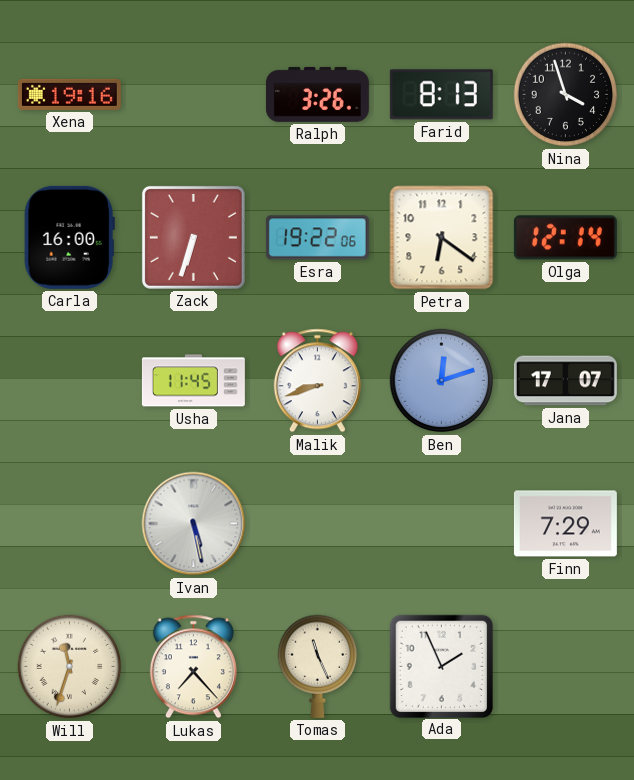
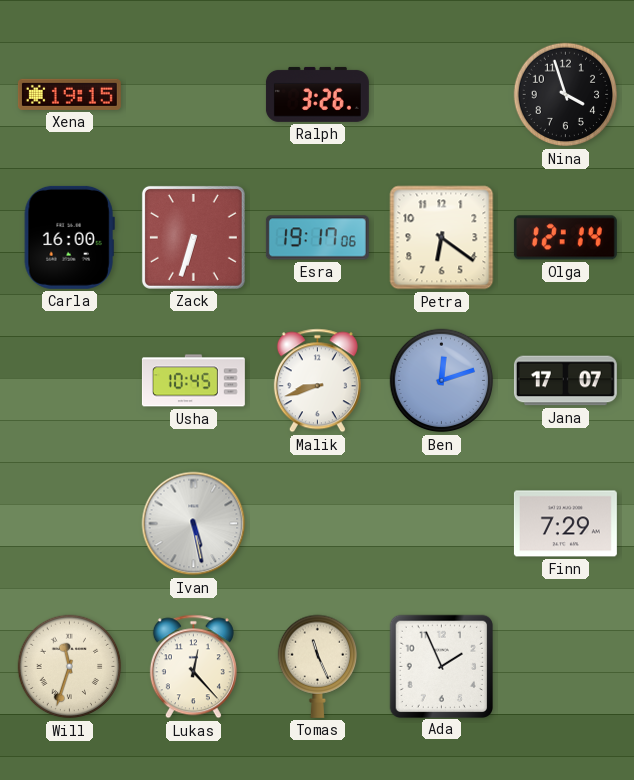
Xena: 19:16 -> 19:15
Farid: 8:13 -> none
Esra: 19:22 -> 19:17
Usha: 11:45 -> 10:45
Lukas: 7:23 -> 12:23
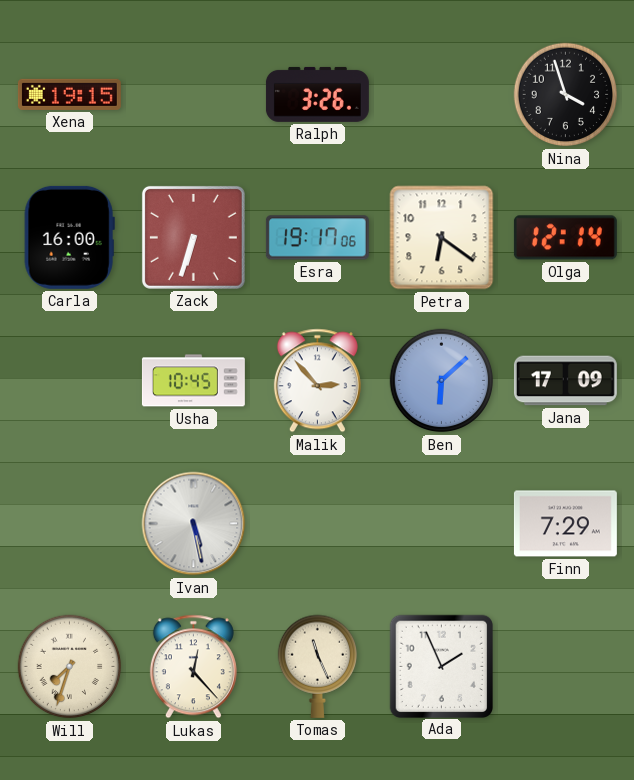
Malik: 8:42 -> 2:53
Ben: 12:12 -> 6:08
Jana: 17:07 -> 17:09
Will: 11:33 -> 7:33
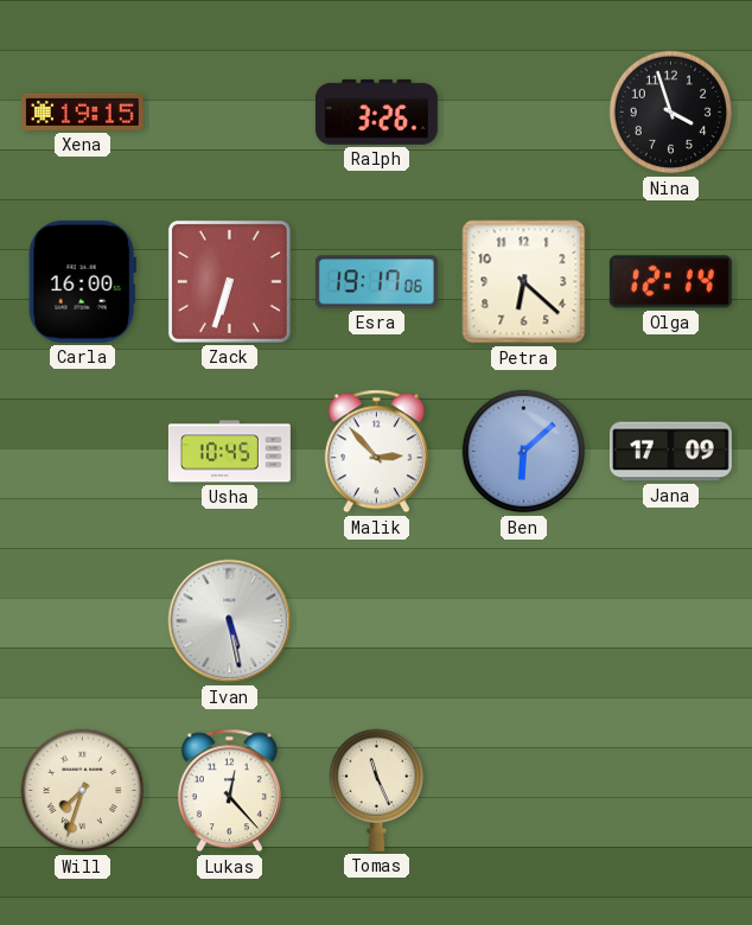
Petra: 6:21 -> 6:22
Finn: 7:29 -> none
Ada: 1:56 -> none
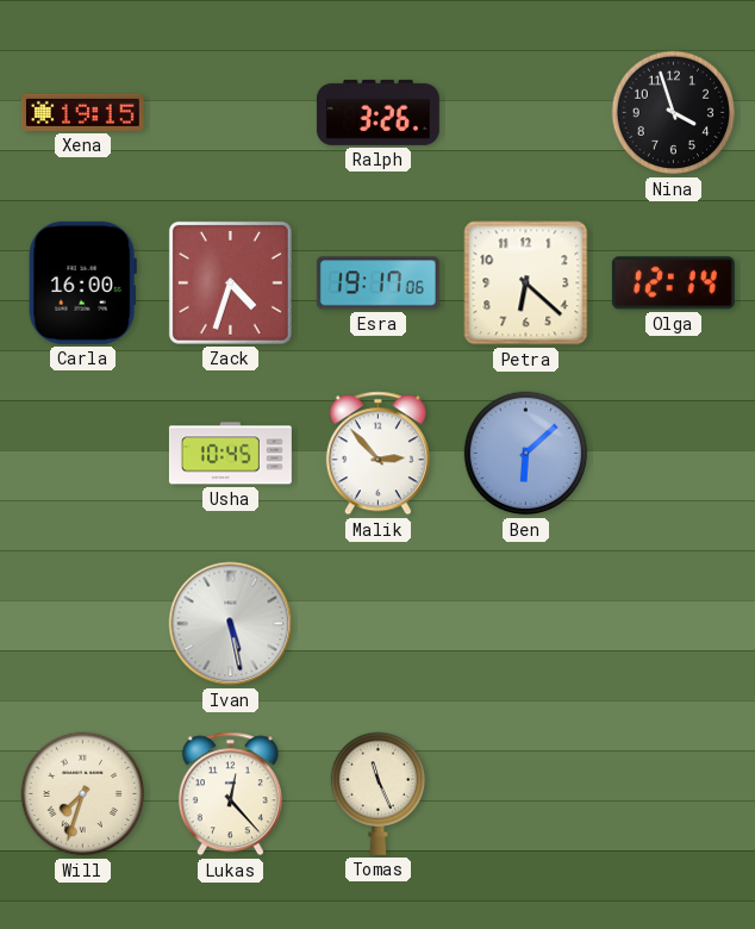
Zack: 6:33 -> 4:33
Jana: 17:09 -> none
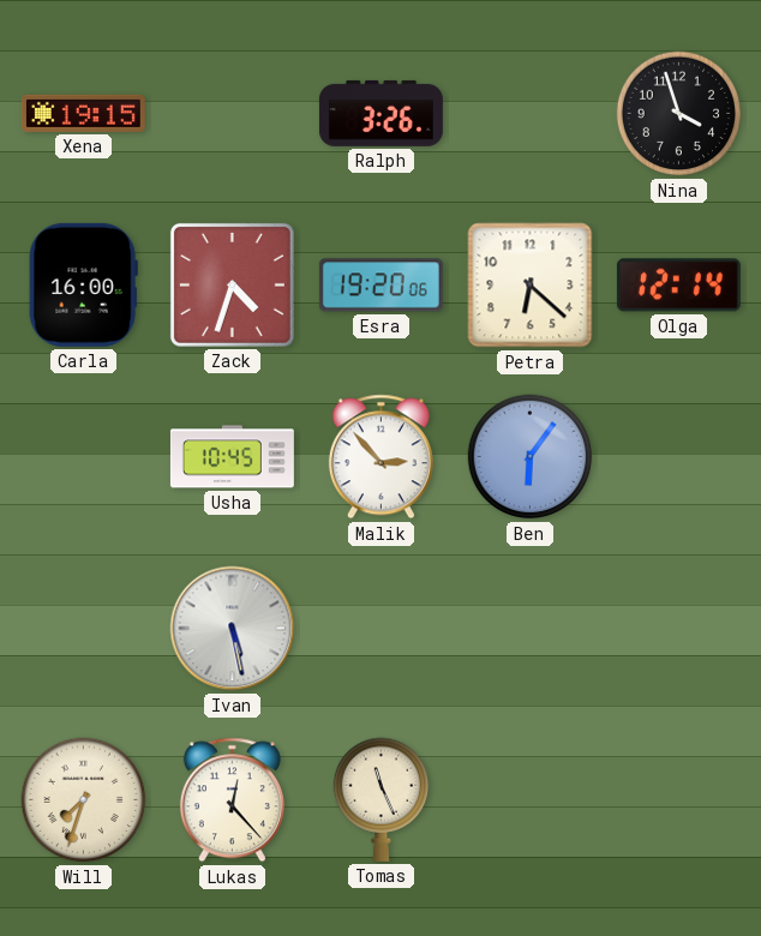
Esra: 19:17 -> 19:20
Ben: 6:08 -> 6:06
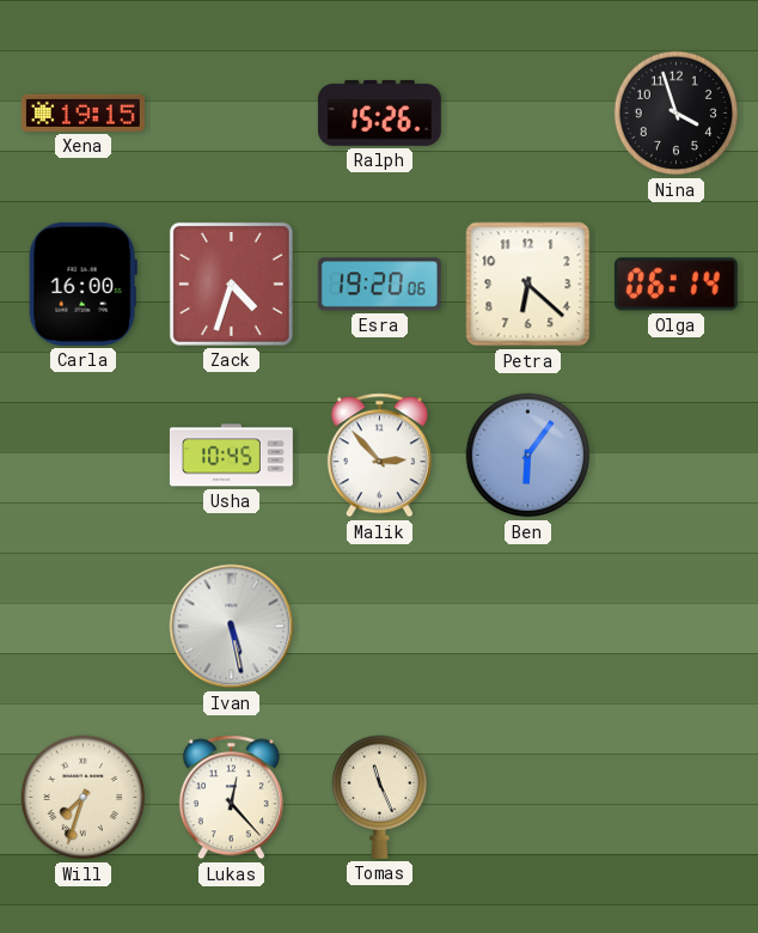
Ralph: 3:26 -> 15:26
Olga: 12:14 -> 06:14
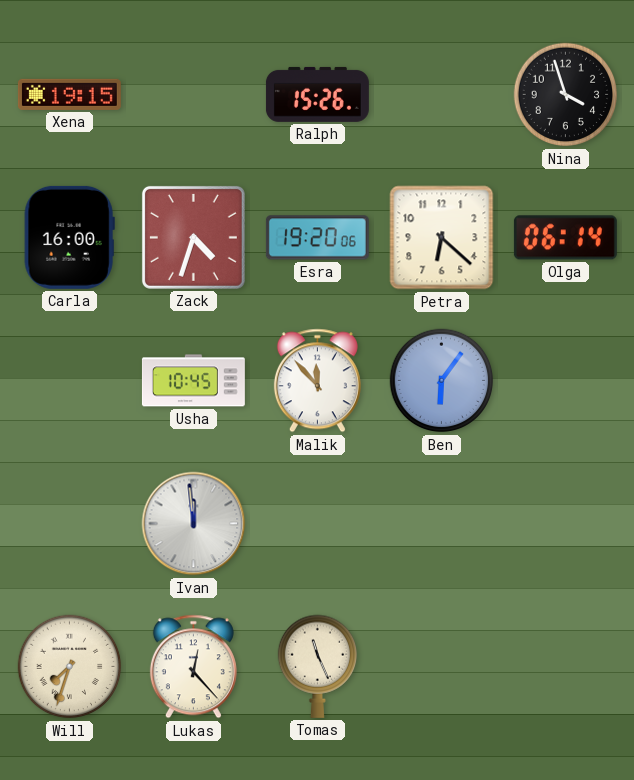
Malik: 2:53 -> 11:53
Ivan: 5:28 -> 11:59
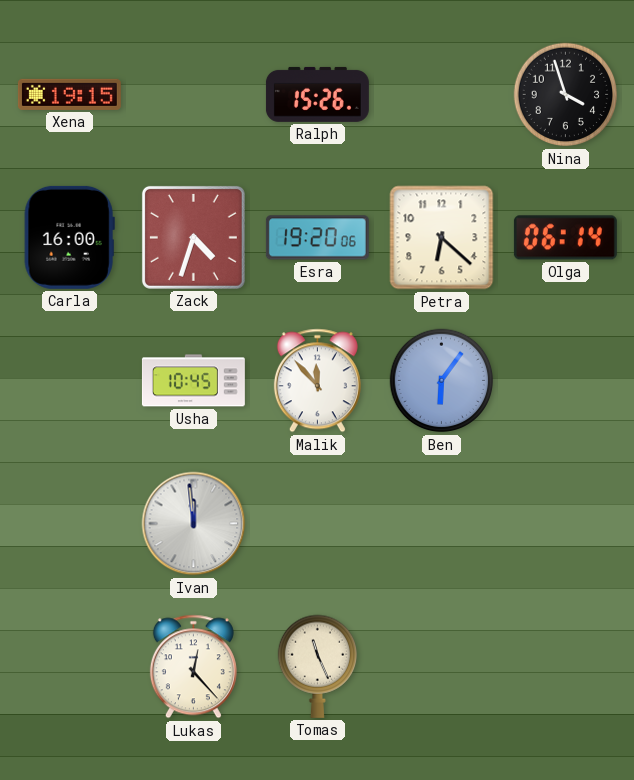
Will: 7:33 -> none
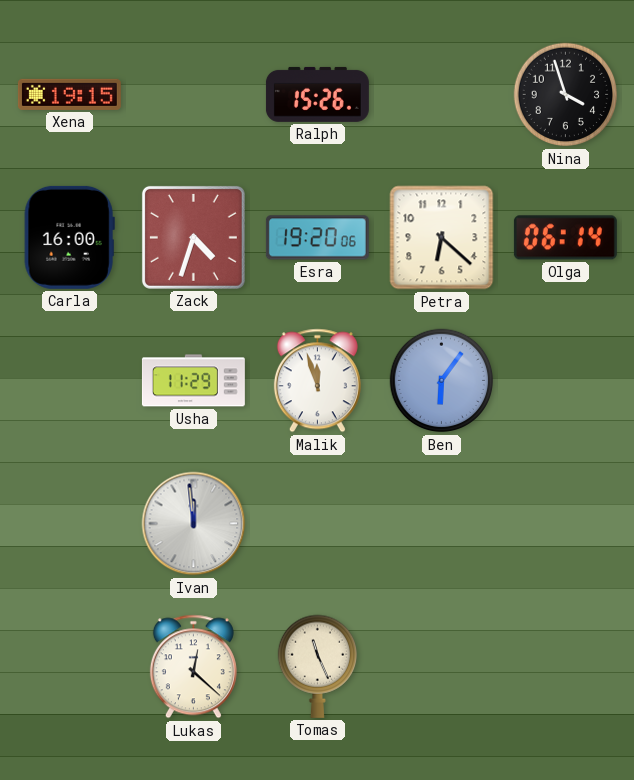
Usha: 10:45 -> 11:29
Malik: 11:53 -> 11:57
Lukas: 12:23 -> 12:22
